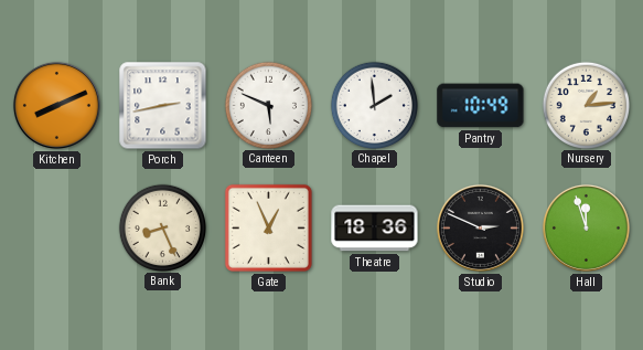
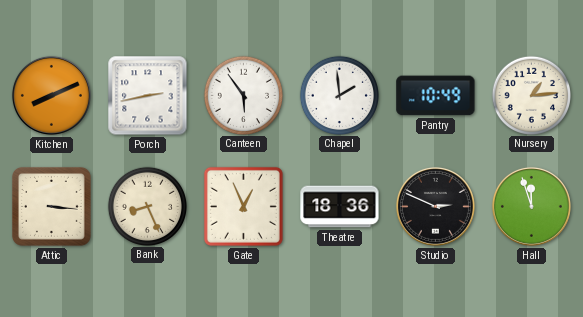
Canteen: 5:49 -> 5:54
Attic: none -> 3:16
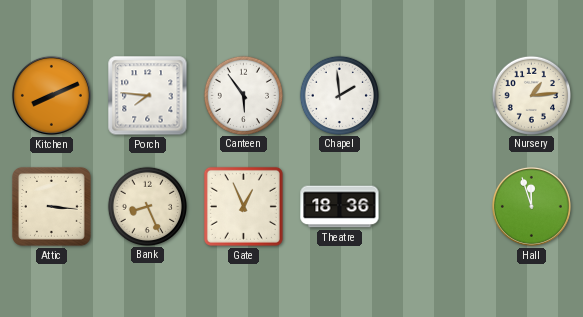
Porch: 2:43 -> 7:46
Pantry: 10:49 -> none
Studio: 2:49 -> none
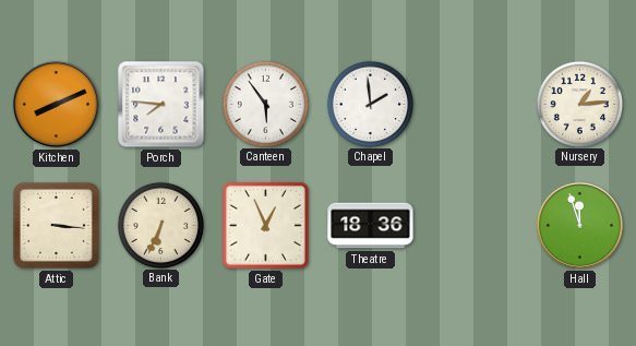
Bank: 8:26 -> 6:34
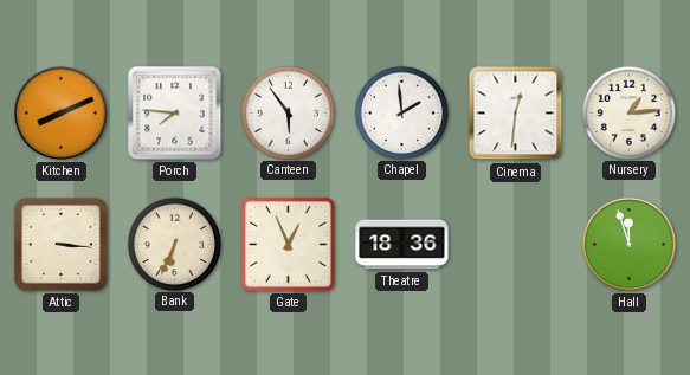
Cinema: none -> 12:31
